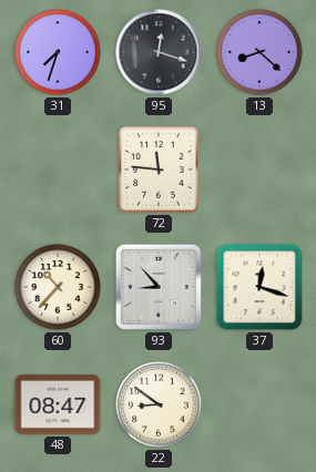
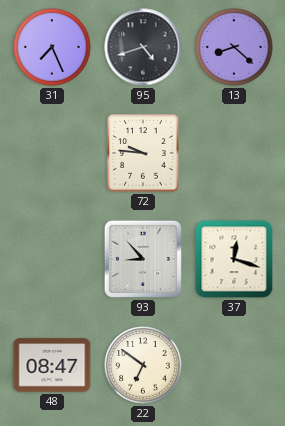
31: 7:33 -> 7:26
95: 12:18 -> 4:42
72: 11:46 -> 9:46
60: 10:37 -> none
22: 8:51 -> 6:51
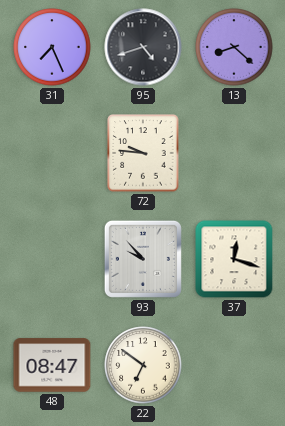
93: 8:53 -> 9:53
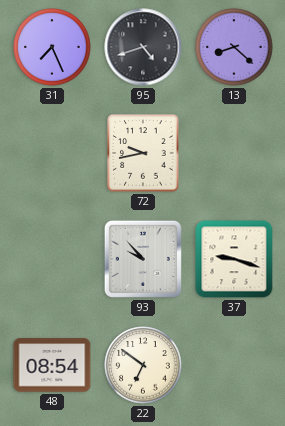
72: 9:46 -> 9:43
37: 12:18 -> 9:18
48: 08:47 -> 08:54
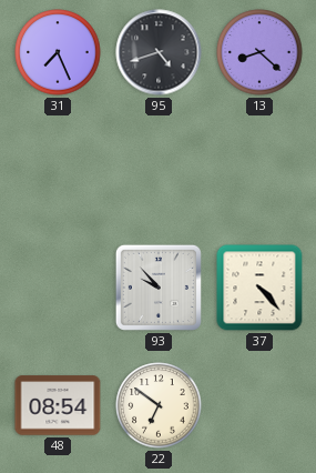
72: 9:43 -> none
37: 9:18 -> 4:23
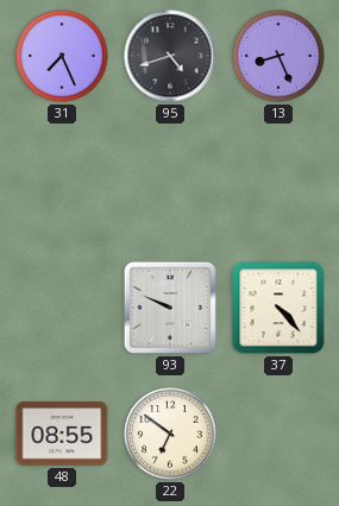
13: 8:22 -> 8:26
93: 9:53 -> 9:49
48: 08:54 -> 08:55
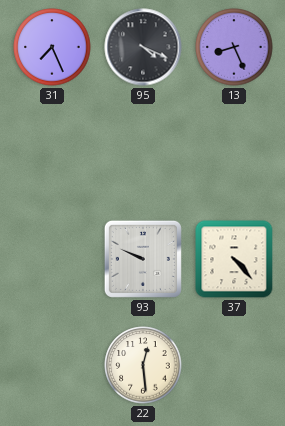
95: 4:42 -> 4:19
48: 08:55 -> none
22: 6:51 -> 12:29
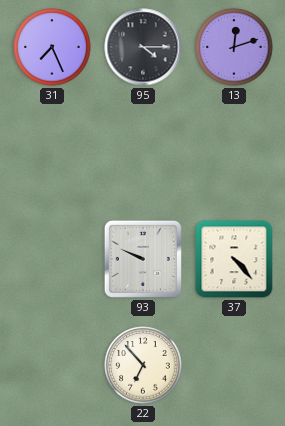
95: 4:19 -> 4:15
13: 8:26 -> 12:12
22: 12:29 -> 6:53
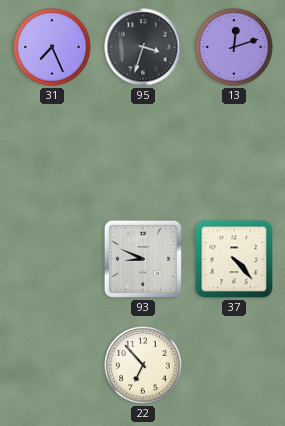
95: 4:15 -> 3:33
93: 9:49 -> 8:49
